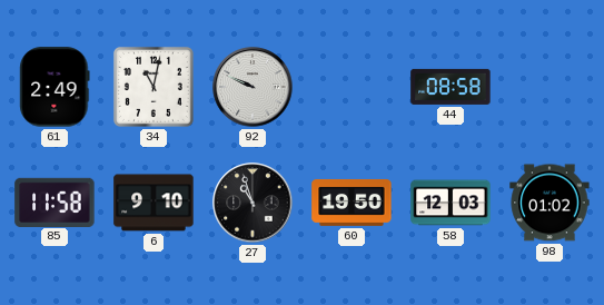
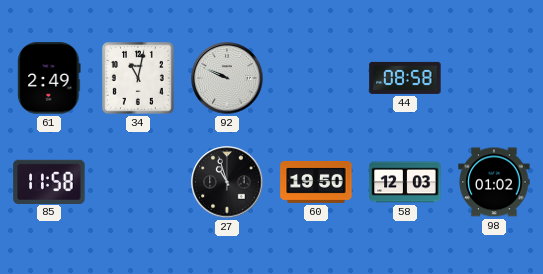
6: 9:10 -> none
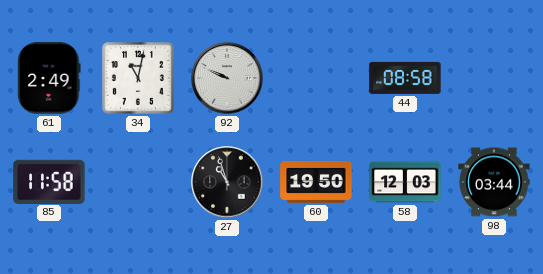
98: 01:02 -> 03:44
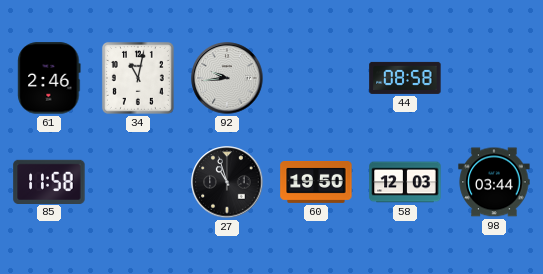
61: 2:49 -> 2:46
92: 9:49 -> 9:44
